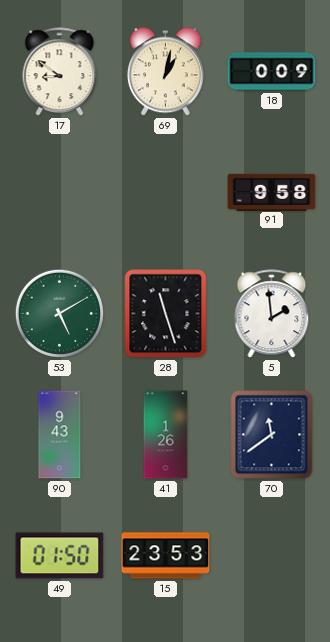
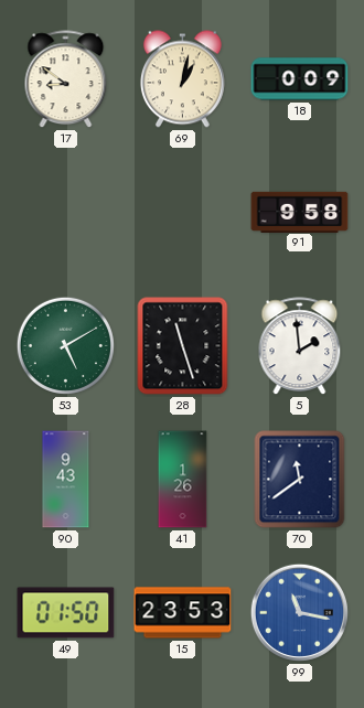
99: none -> 11:17
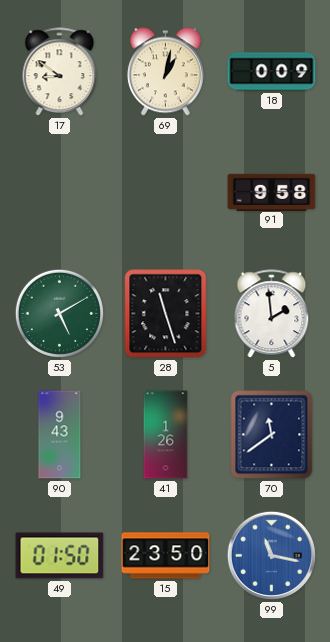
15: 23:53 -> 23:50
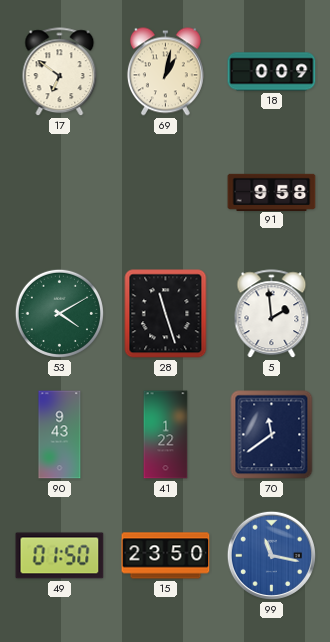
17: 8:51 -> 6:51
53: 5:10 -> 4:10
41: 1:26 -> 1:22
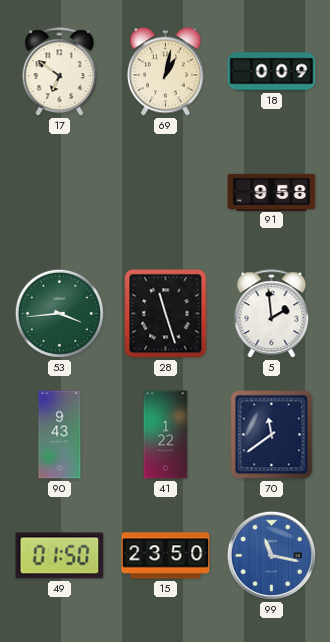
53: 4:10 -> 3:44
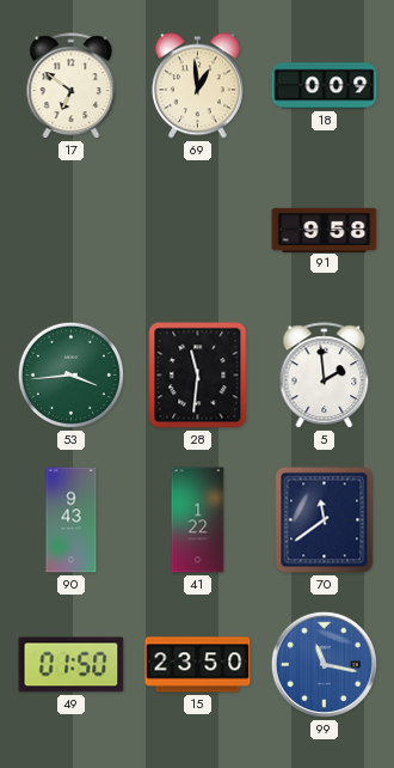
69: 1:02 -> 12:59
28: 11:27 -> 11:31
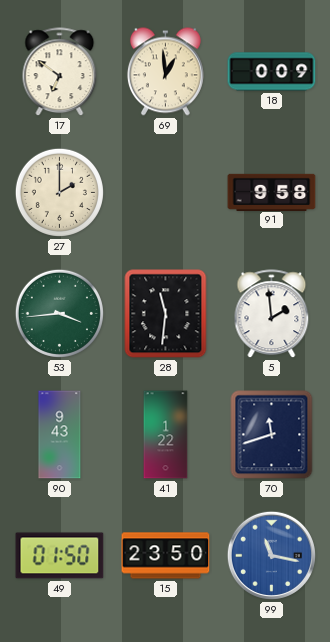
27: none -> 2:00
70: 11:39 -> 11:42
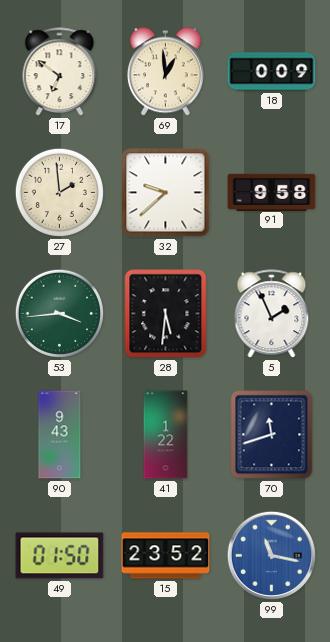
27: 2:00 -> 1:59
32: none -> 9:38
28: 11:31 -> 5:31
5: 1:59 -> 1:56
15: 23:50 -> 23:52
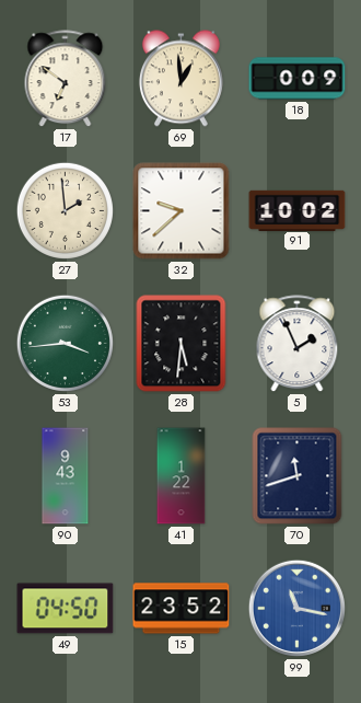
91: 9:58 -> 10:02
49: 01:50 -> 04:50
